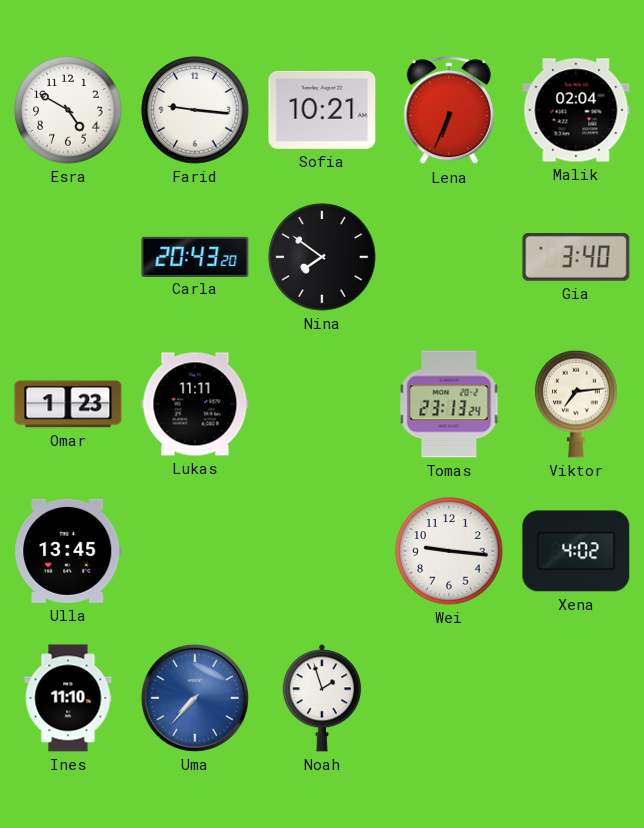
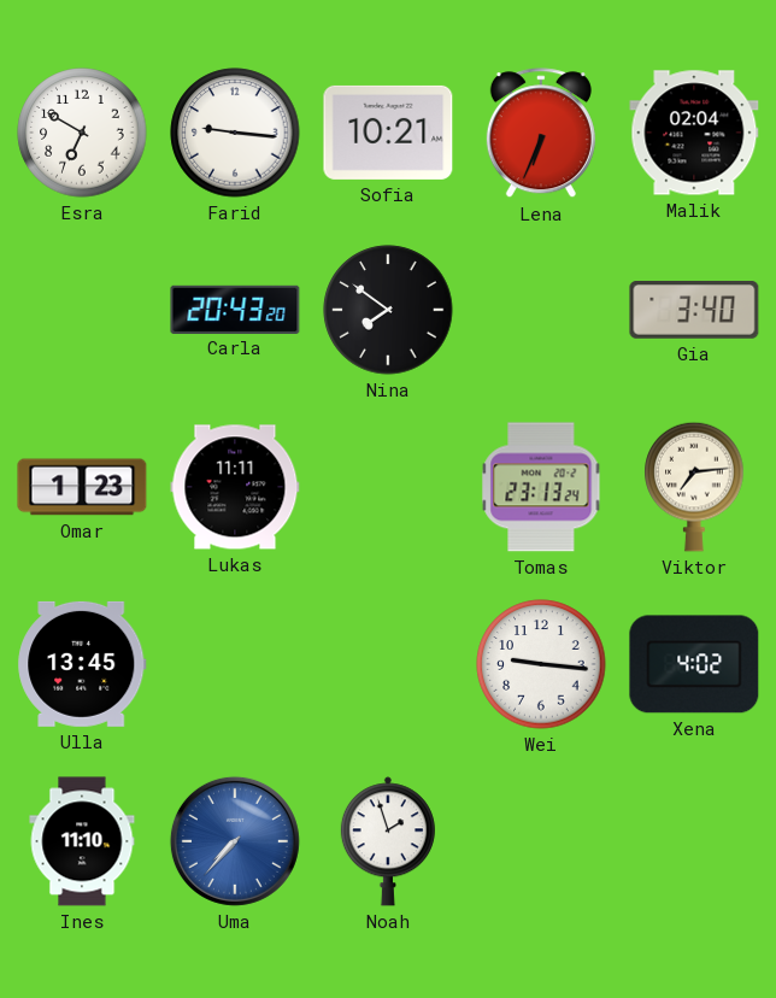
Esra: 4:50 -> 6:50
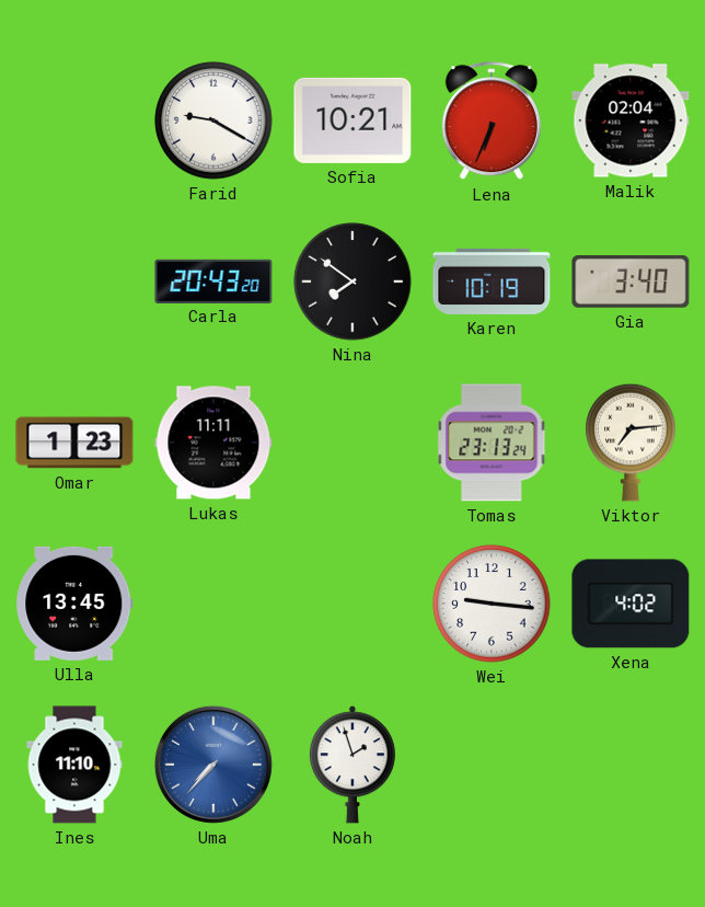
Esra: 6:50 -> none
Farid: 9:16 -> 9:20
Karen: none -> 10:19
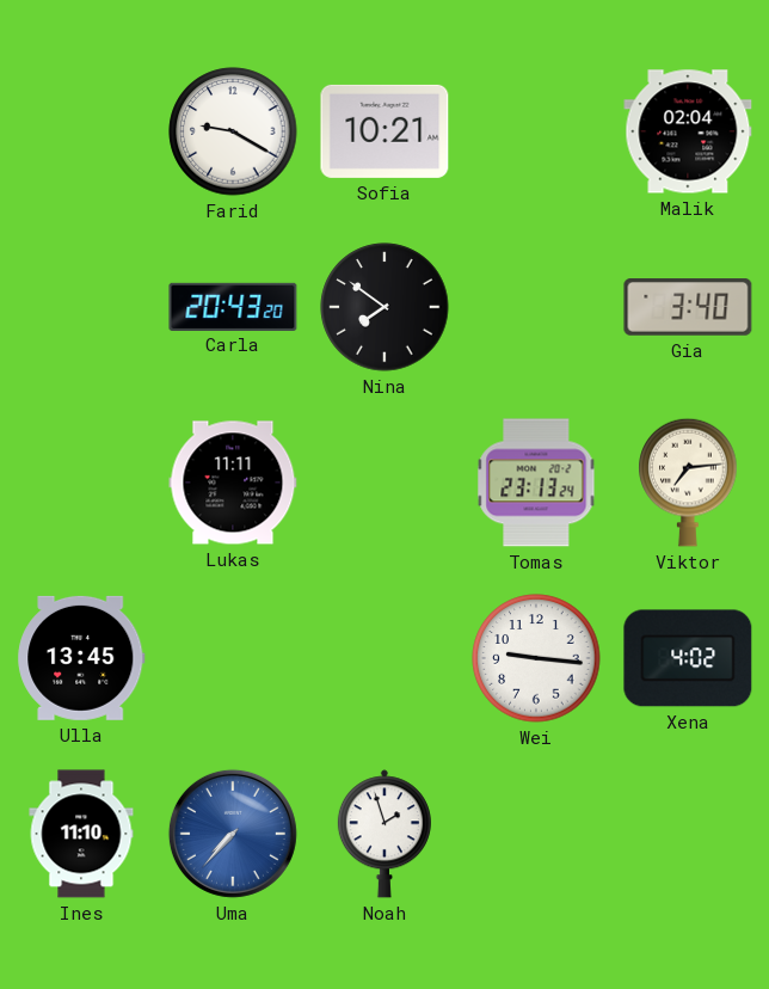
Lena: 6:34 -> none
Karen: 10:19 -> none
Omar: 1:23 -> none
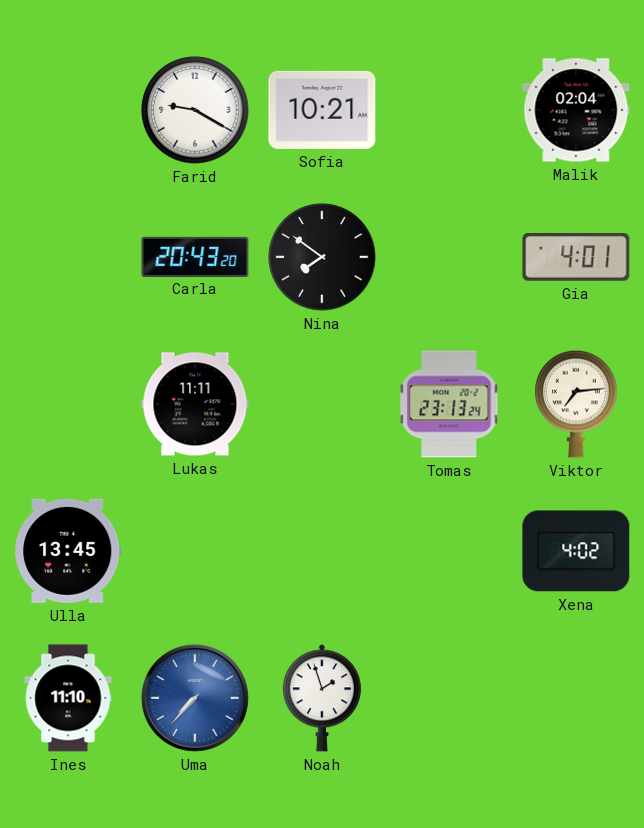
Gia: 3:40 -> 4:01
Wei: 9:16 -> none
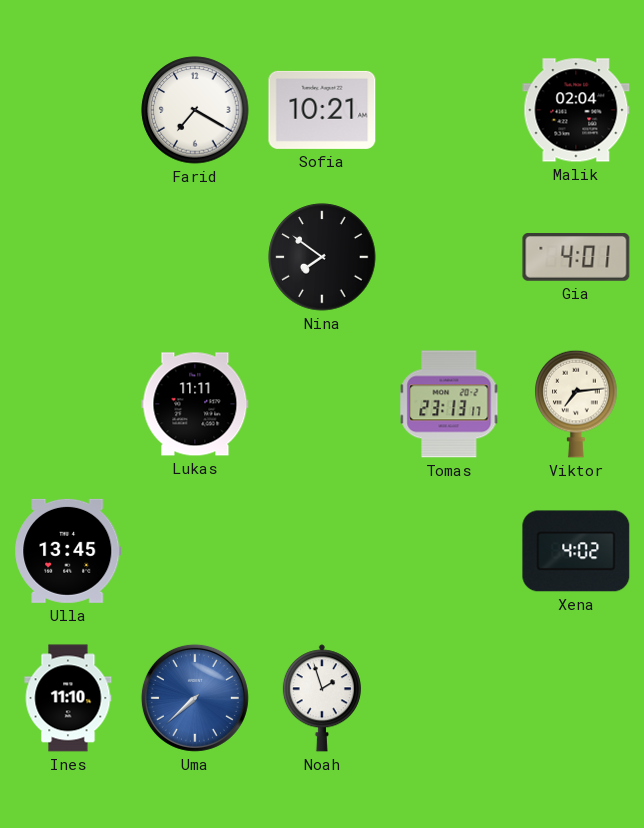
Farid: 9:20 -> 7:20
Carla: 20:43 -> none
Tomas: 23:13:24 -> 23:13:17
Uma: 7:37 -> 7:38
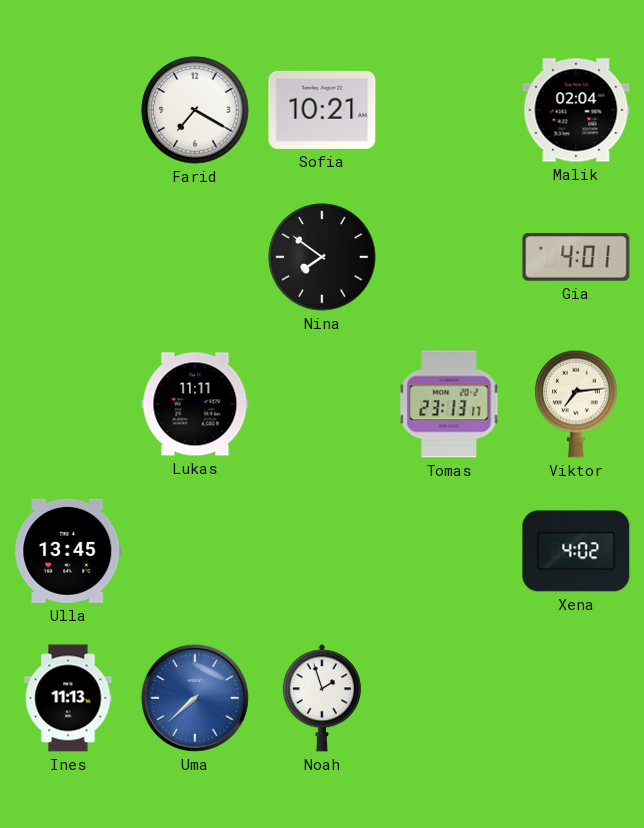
Ines: 11:10 -> 11:13
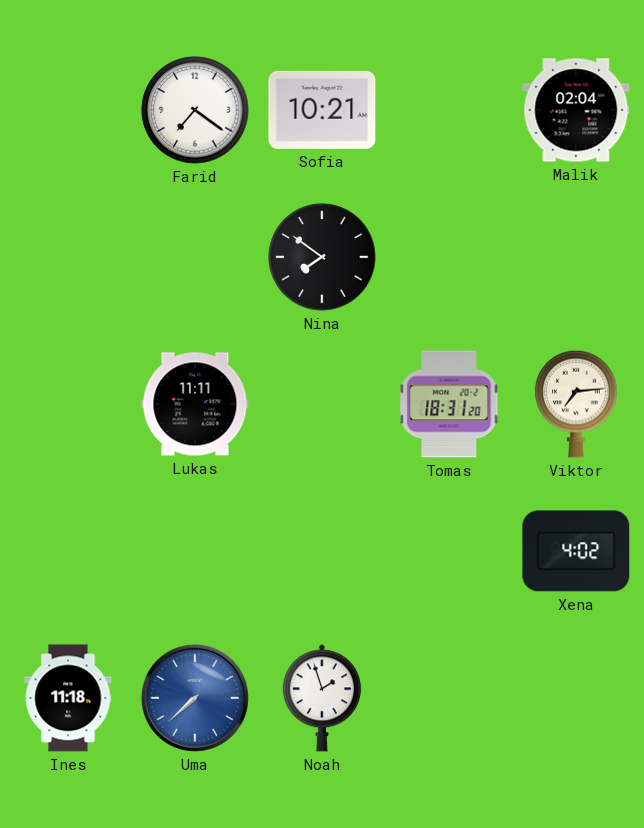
Farid: 7:20 -> 7:21
Gia: 4:01 -> none
Tomas: 23:13 -> 18:31
Ulla: 13:45 -> none
Ines: 11:13 -> 11:18
